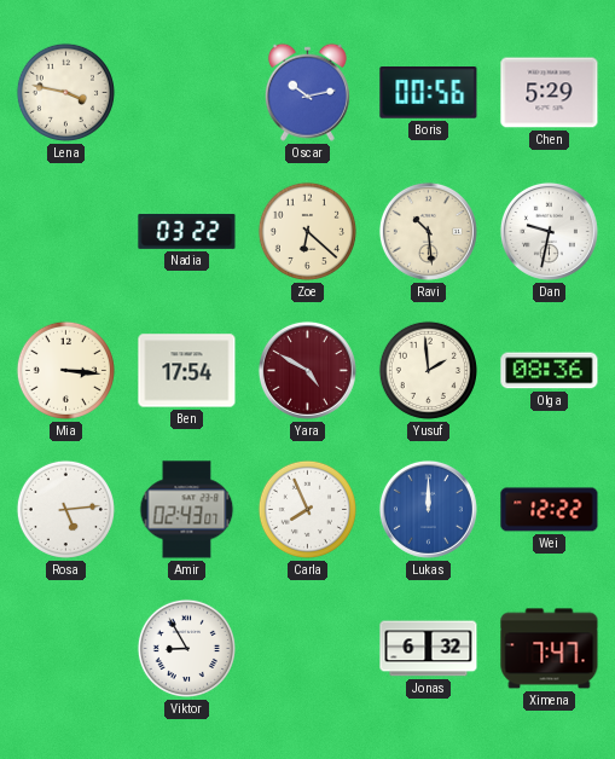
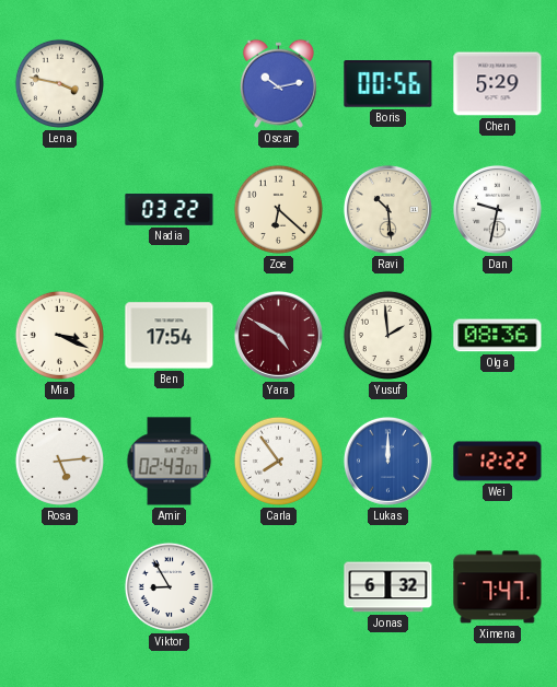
Mia: 3:16 -> 3:19
Carla: 7:56 -> 7:54
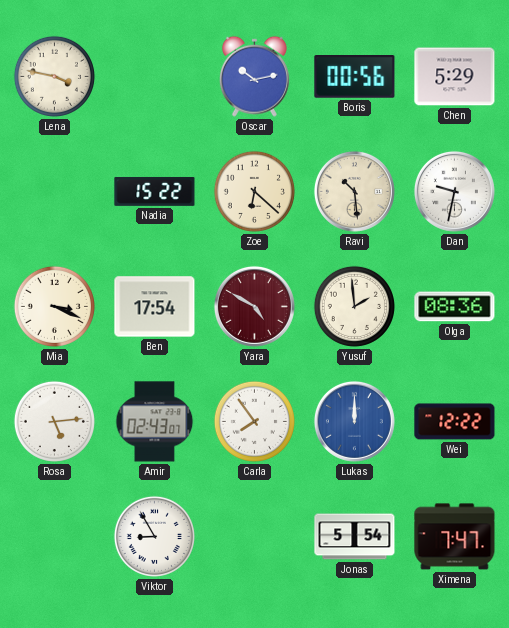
Nadia: 03:22 -> 15:22
Jonas: 6:32 -> 5:54
